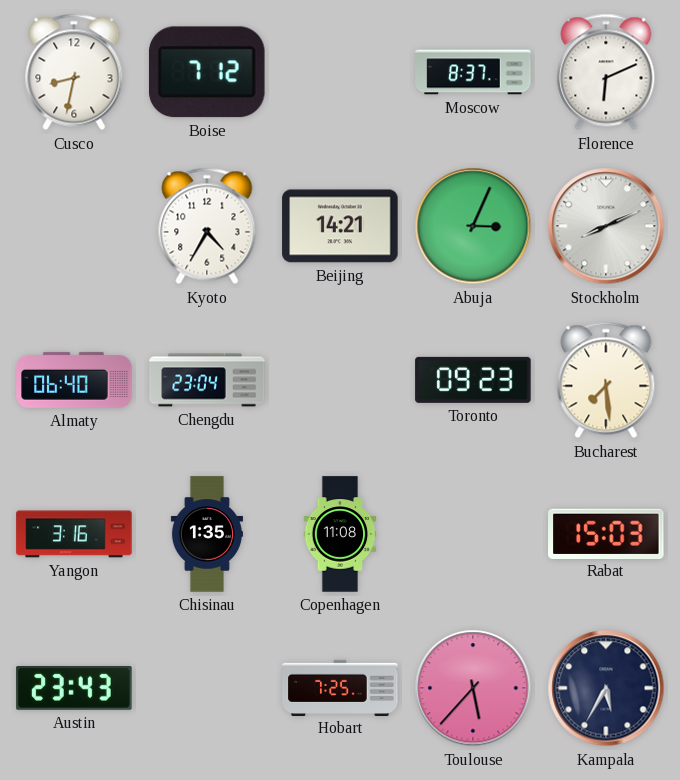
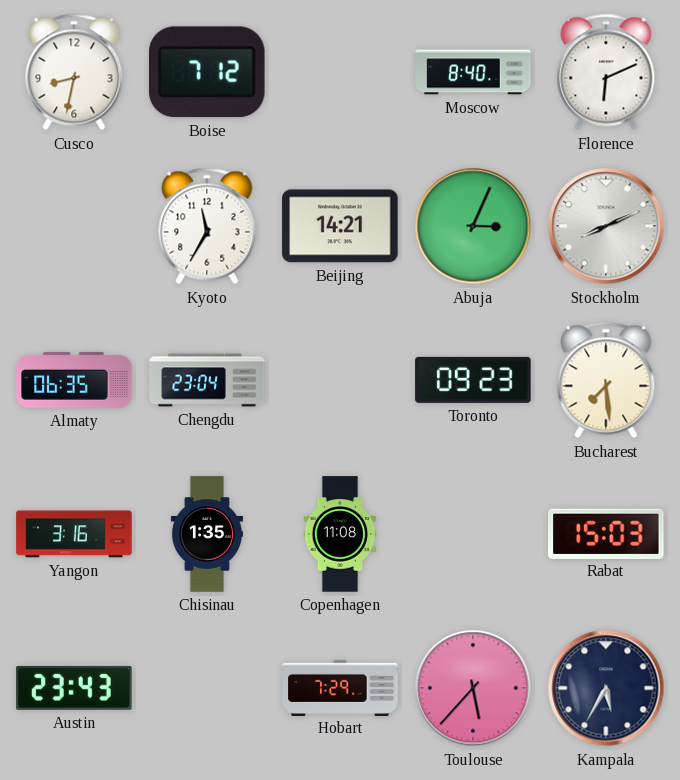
Moscow: 8:37 -> 8:40
Kyoto: 4:35 -> 11:35
Almaty: 06:40 -> 06:35
Hobart: 7:25 -> 7:29
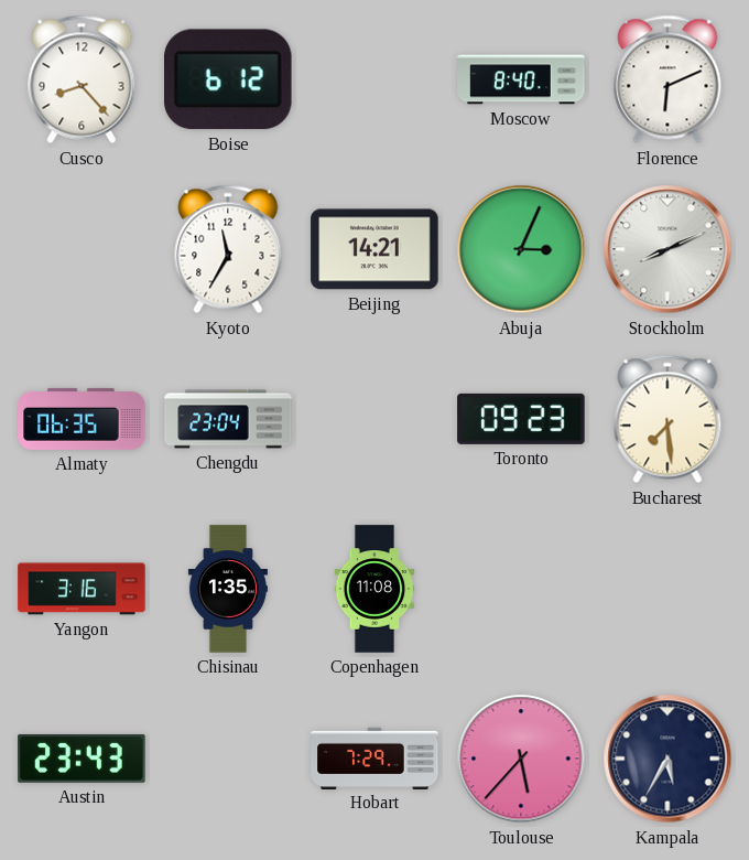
Cusco: 8:32 -> 8:23
Boise: 7:12 -> 6:12
Rabat: 15:03 -> none
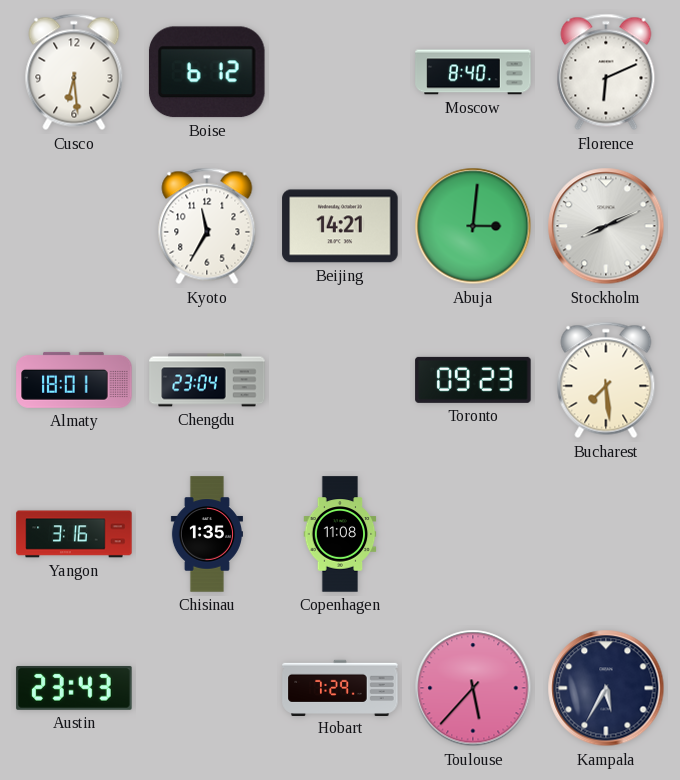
Cusco: 8:23 -> 6:29
Abuja: 3:04 -> 3:01
Almaty: 06:35 -> 18:01
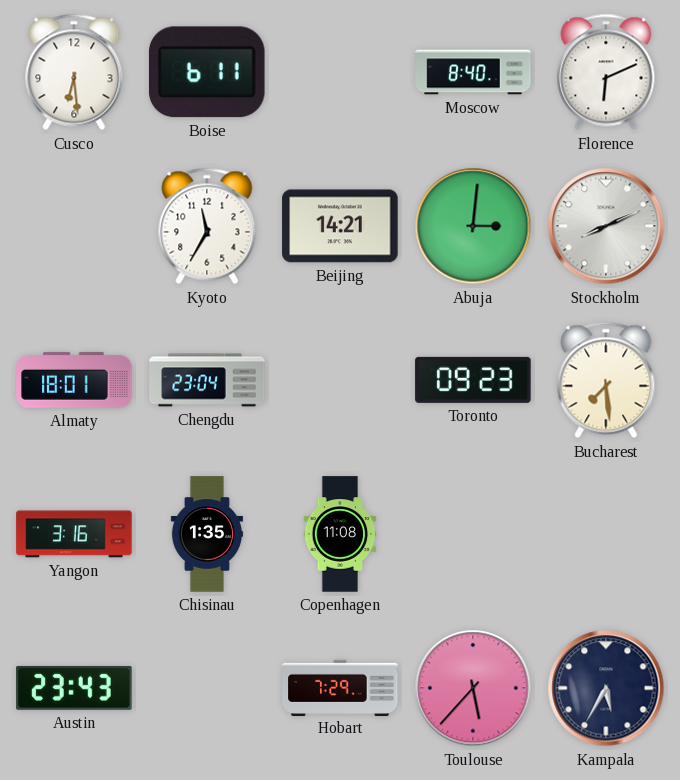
Boise: 6:12 -> 6:11
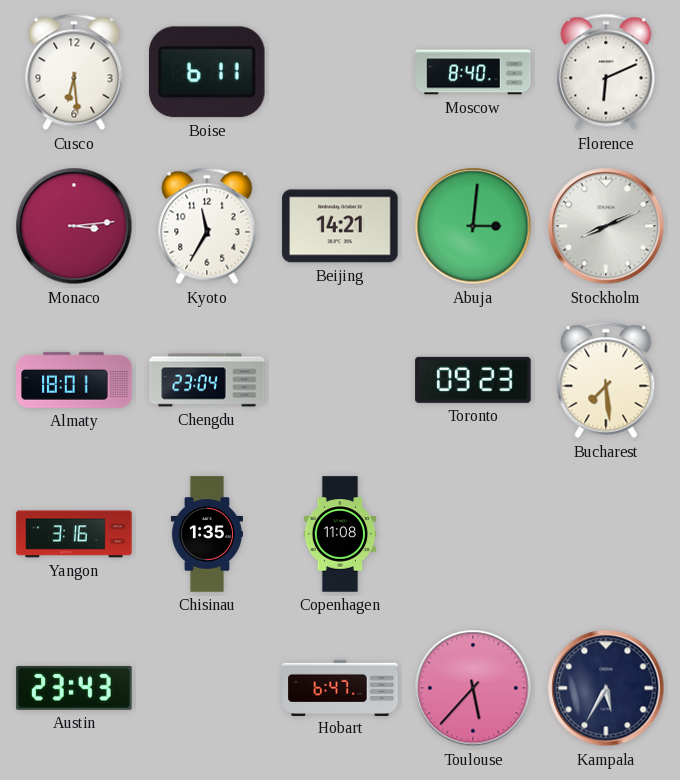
Monaco: none -> 3:14
Hobart: 7:29 -> 6:47
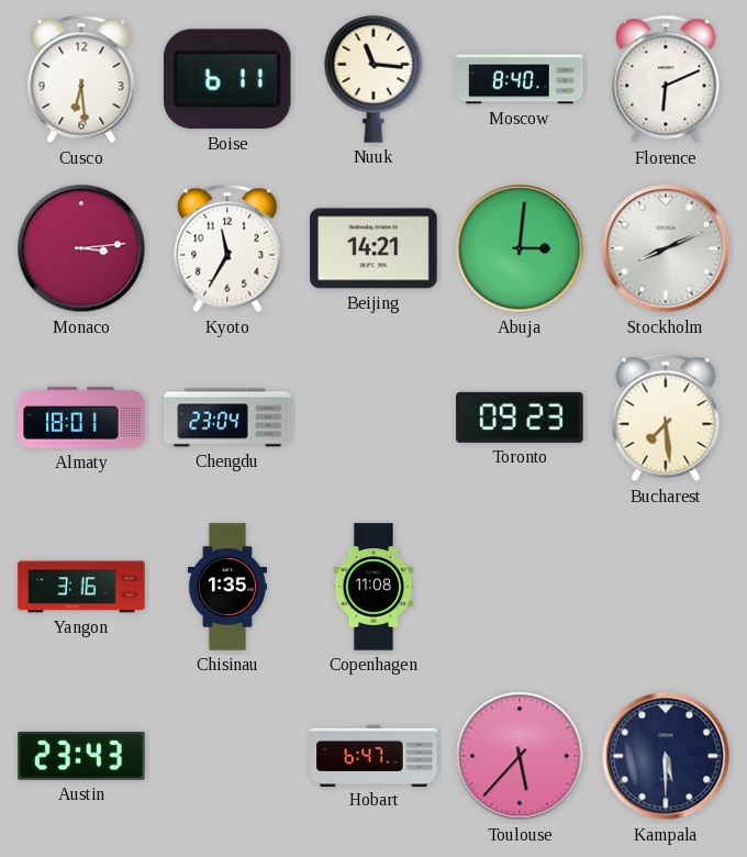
Nuuk: none -> 11:16
Kampala: 5:35 -> 5:30
